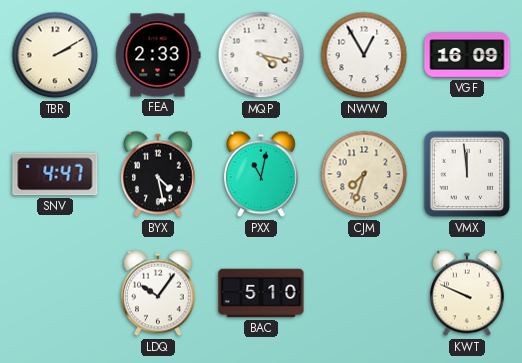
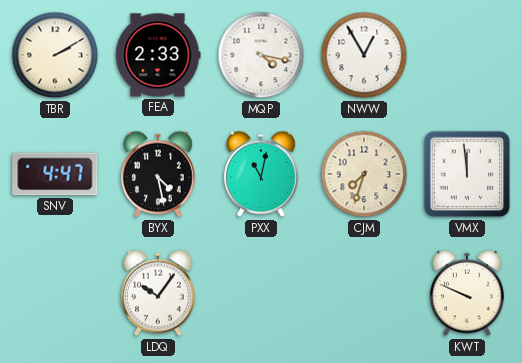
VGF: 16:09 -> none
BAC: 5:10 -> none
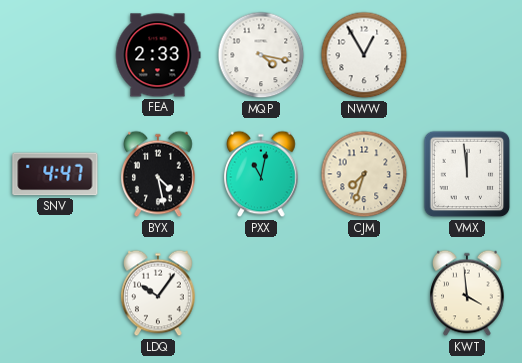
TBR: 2:10 -> none
KWT: 9:49 -> 3:59
